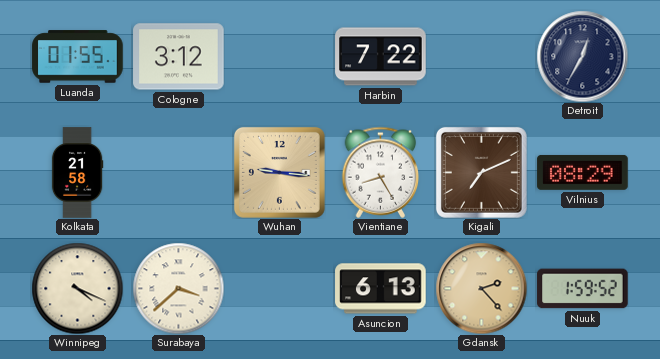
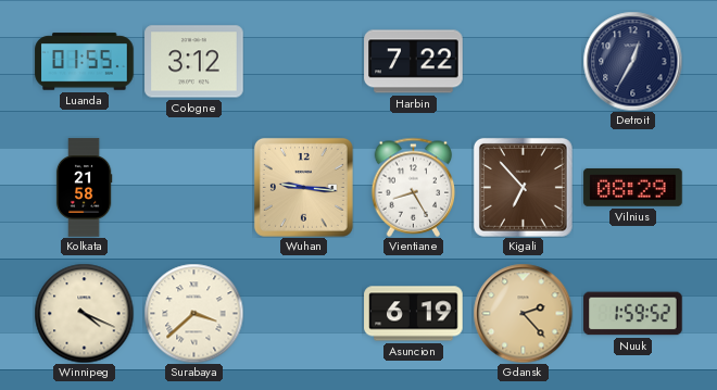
Kigali: 7:11 -> 6:53
Asuncion: 6:13 -> 6:19
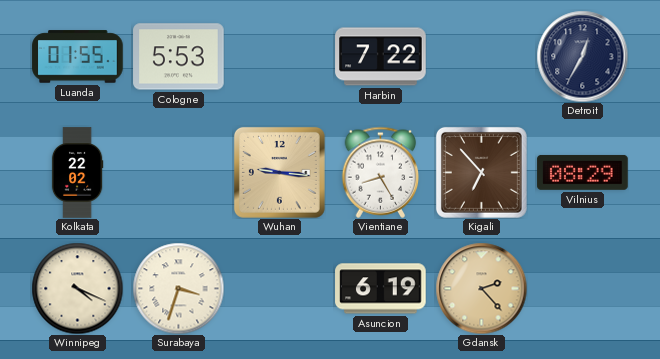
Cologne: 3:12 -> 5:53
Kolkata: 21:58 -> 22:02
Surabaya: 3:38 -> 3:33
Nuuk: 1:59 -> none
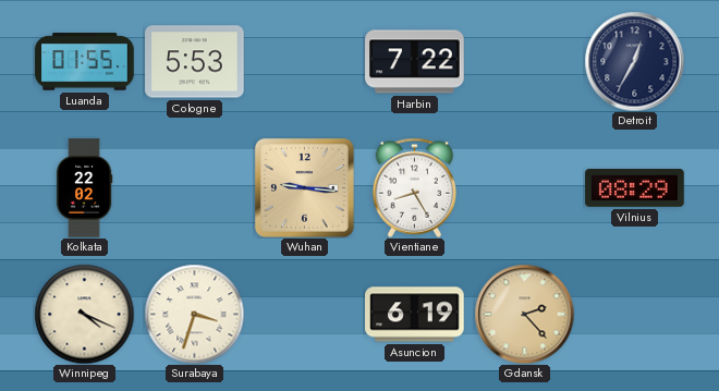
Kigali: 6:53 -> none
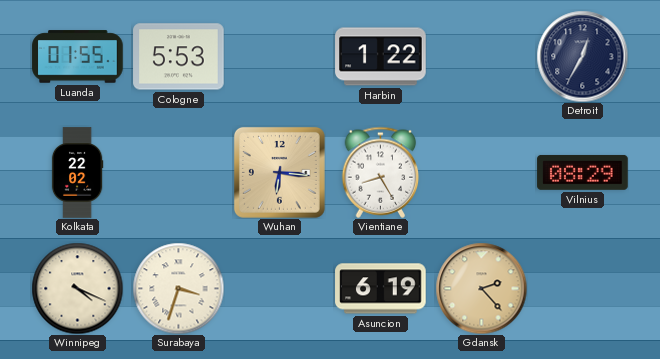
Harbin: 7:22 -> 1:22
Wuhan: 9:16 -> 6:16
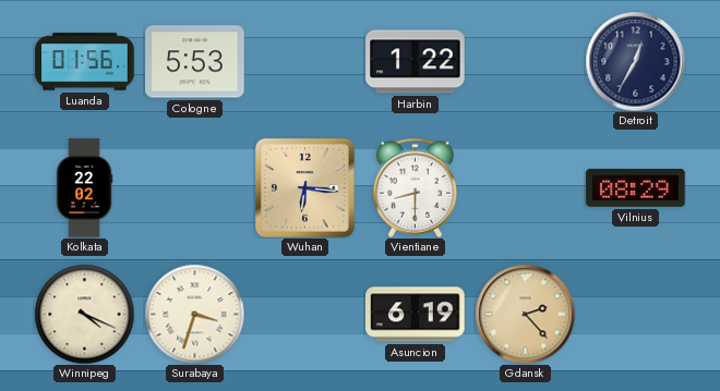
Luanda: 01:55 -> 01:56
Vientiane: 8:25 -> 8:30
